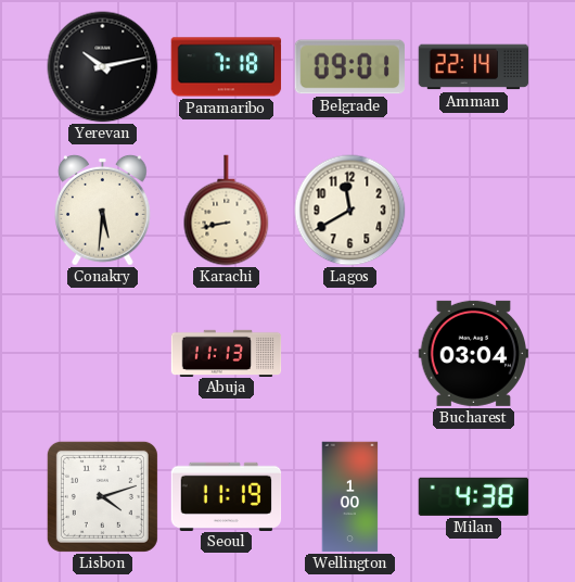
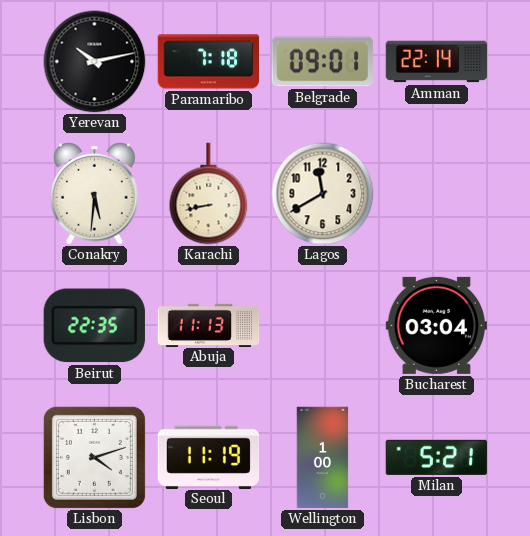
Beirut: none -> 22:35
Milan: 4:38 -> 5:21
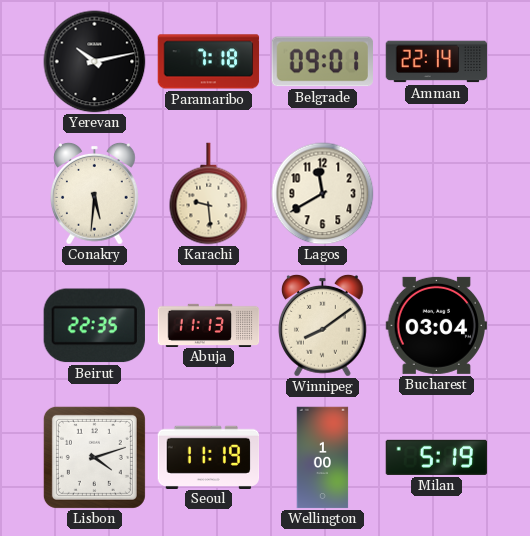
Karachi: 8:43 -> 9:29
Winnipeg: none -> 8:09
Milan: 5:21 -> 5:19
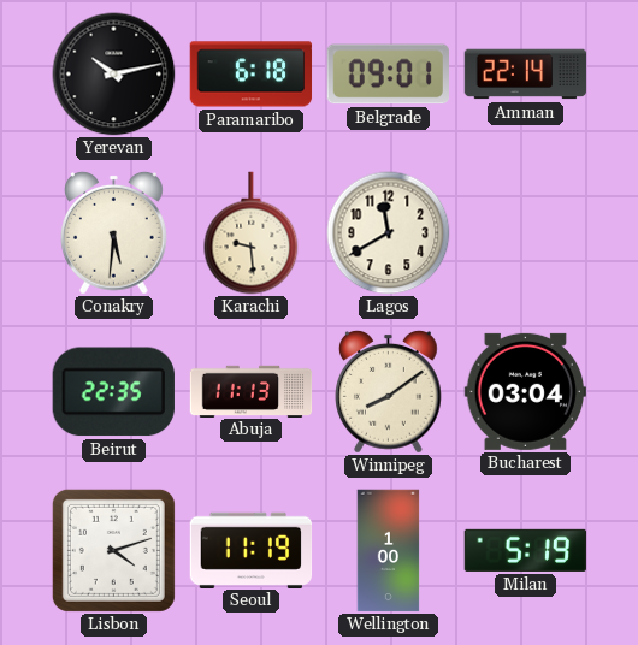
Paramaribo: 7:18 -> 6:18
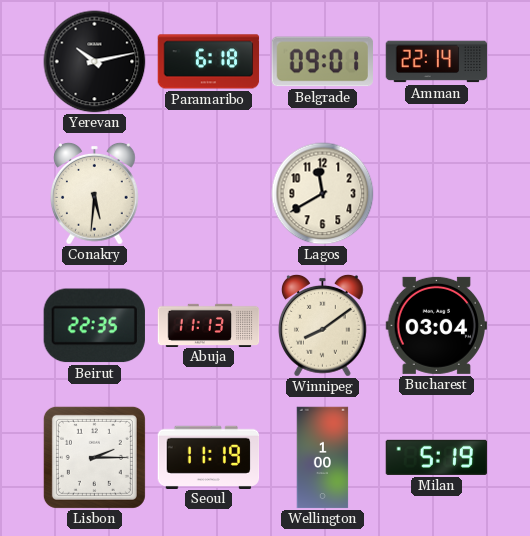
Karachi: 9:29 -> none
Lisbon: 4:12 -> 2:15
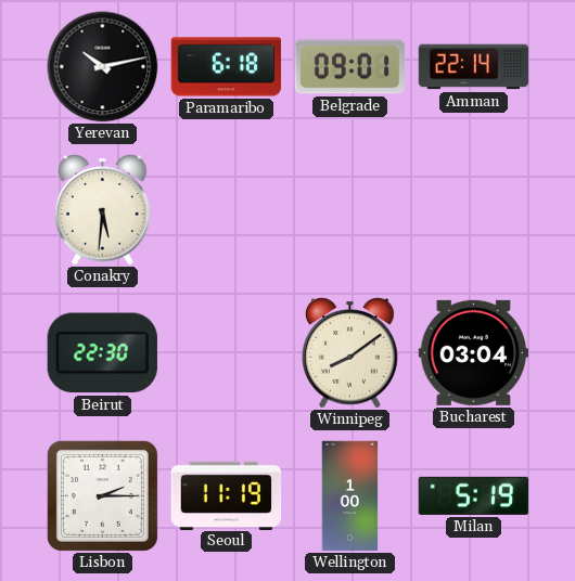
Lagos: 11:40 -> none
Beirut: 22:35 -> 22:30
Abuja: 11:13 -> none
